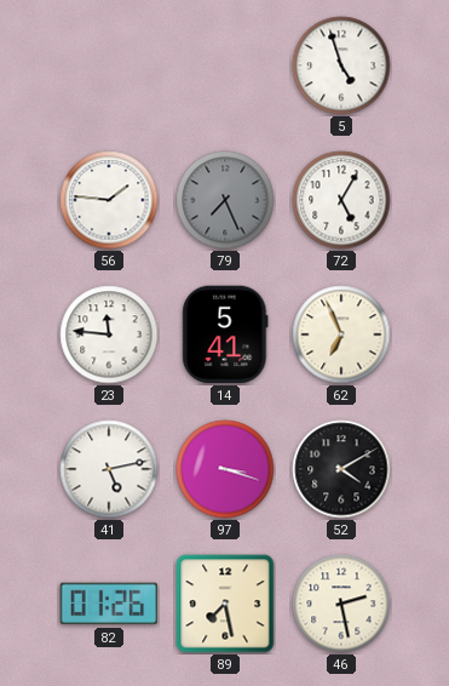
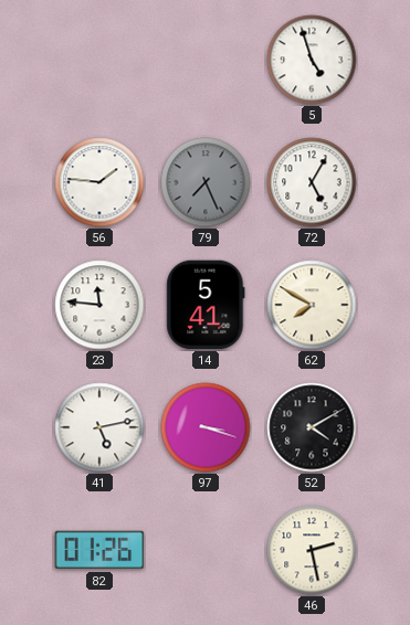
62: 6:56 -> 7:50
89: 7:28 -> none
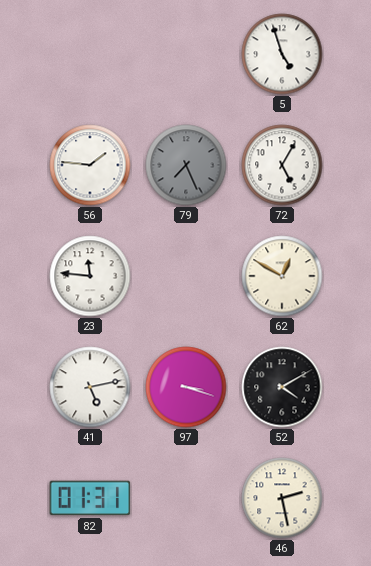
14: 5:41 -> none
62: 7:50 -> 12:50
82: 01:26 -> 01:31
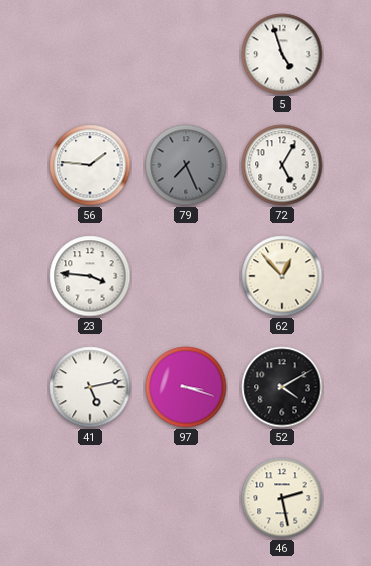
23: 11:46 -> 3:46
62: 12:50 -> 12:53
82: 01:31 -> none
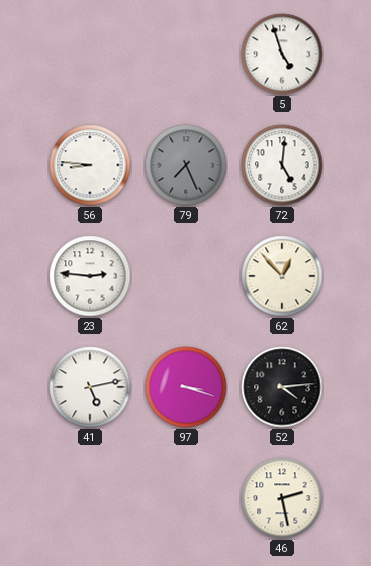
56: 1:46 -> 8:46
72: 5:05 -> 5:01
23: 3:46 -> 2:46
52: 4:10 -> 4:14
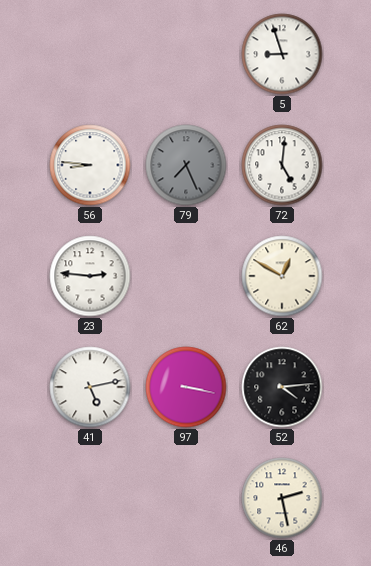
5: 4:57 -> 8:57
62: 12:53 -> 12:50
97: 3:18 -> 3:17
